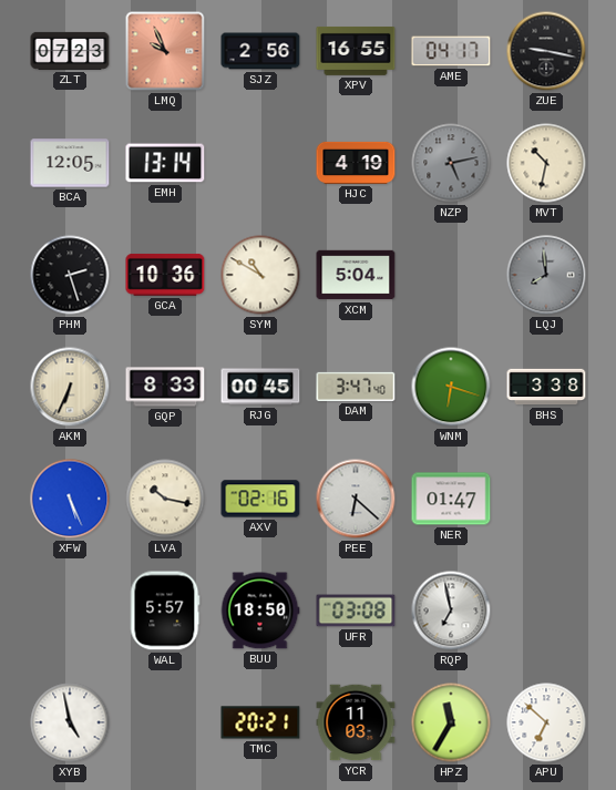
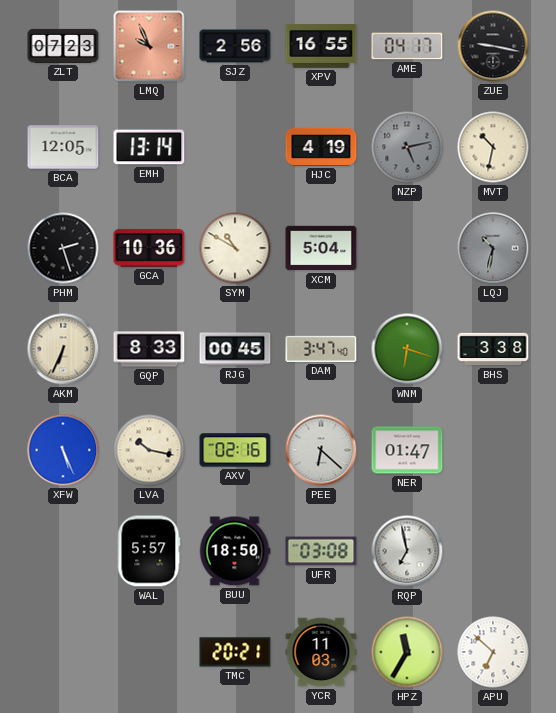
LQJ: 7:59 -> 10:32
XYB: 4:58 -> none
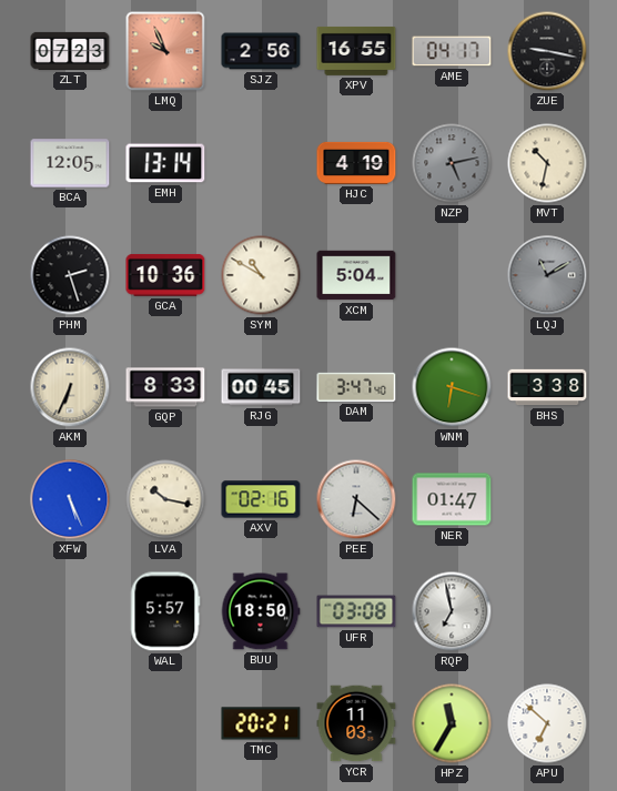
LQJ: 10:32 -> 11:10
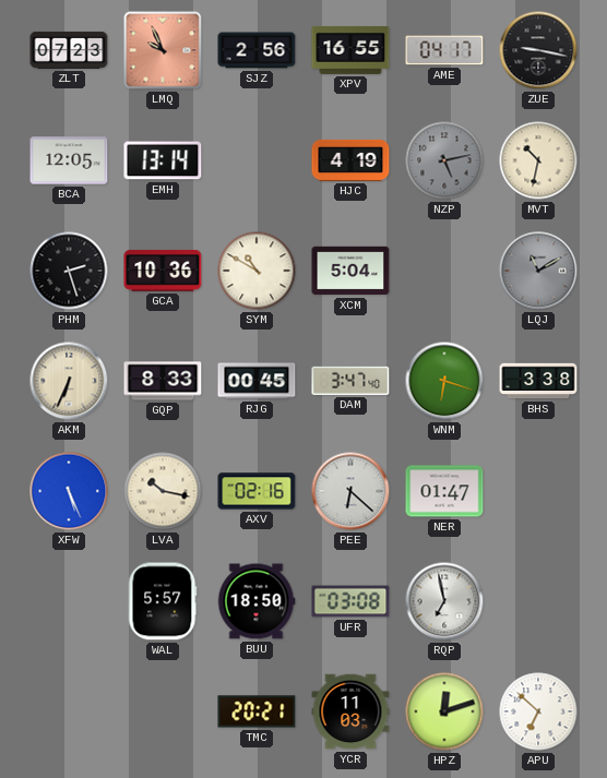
HPZ: 11:35 -> 12:12
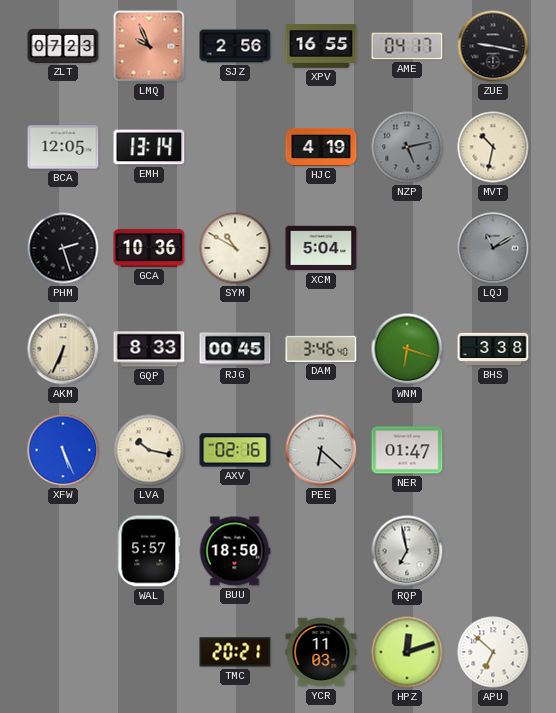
DAM: 3:47 -> 3:46
UFR: 03:08 -> none
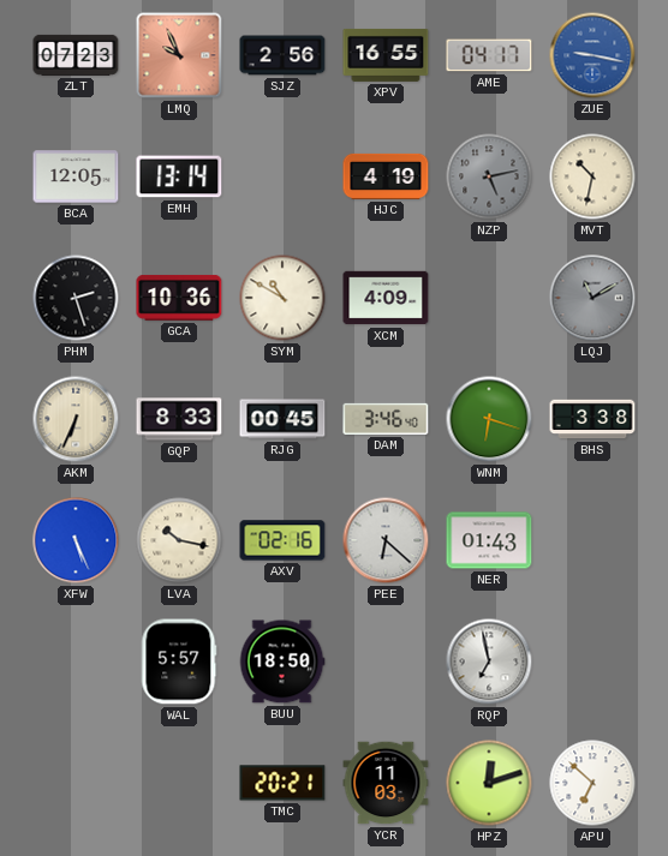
ZUE dial: black -> blue
XCM: 5:04 -> 4:09
NER: 01:47 -> 01:43
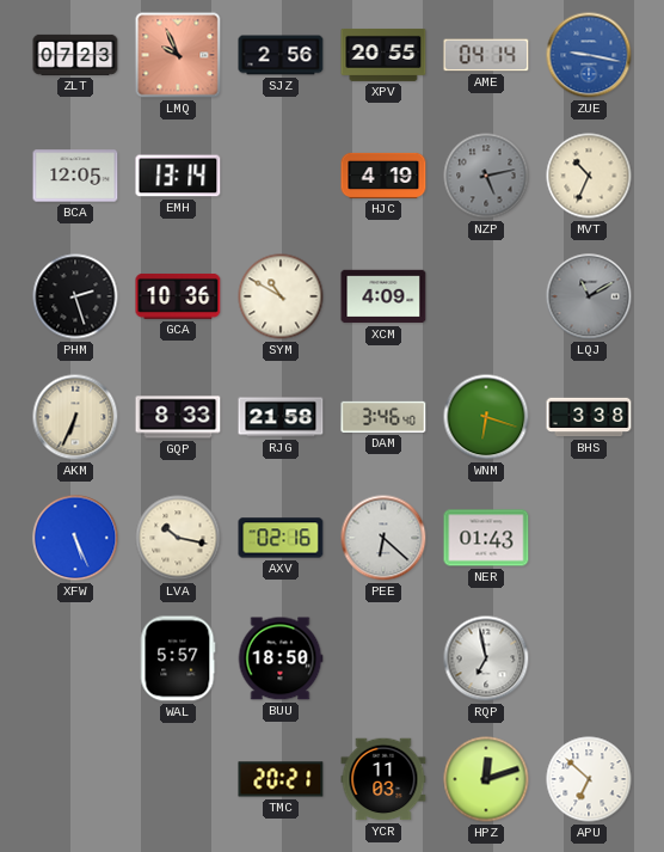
XPV: 16:55 -> 20:55
AME: 04:17 -> 04:14
MVT: 10:32 -> 10:34
RJG: 00:45 -> 21:58
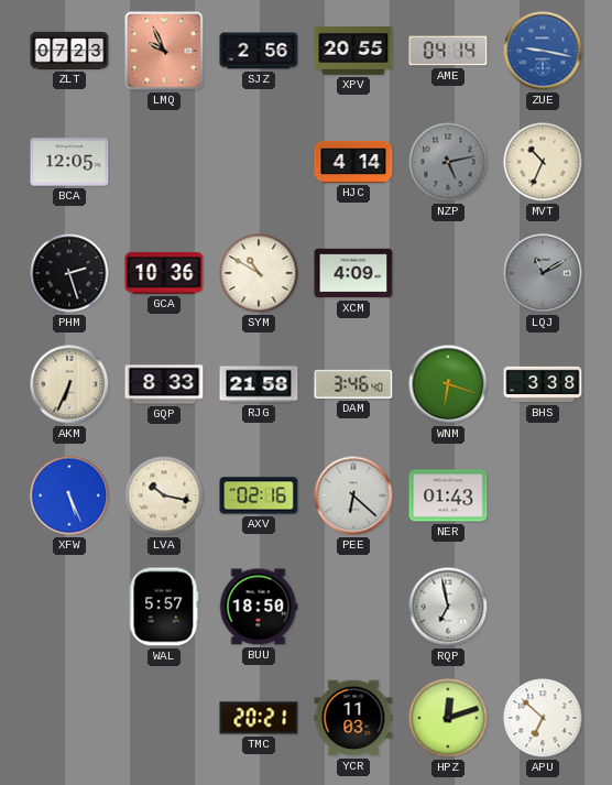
EMH: 13:14 -> none
HJC: 4:19 -> 4:14
